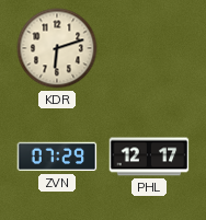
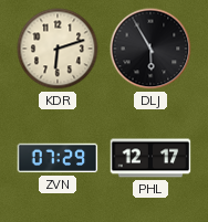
DLJ: none -> 5:55
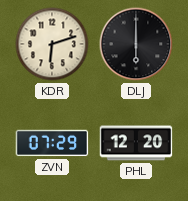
DLJ: 5:55 -> 6:00
PHL: 12:17 -> 12:20
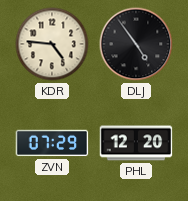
KDR: 6:12 -> 4:46
DLJ: 6:00 -> 4:54
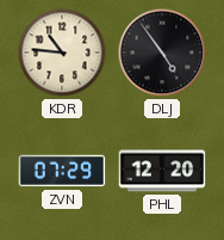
KDR: 4:46 -> 10:46
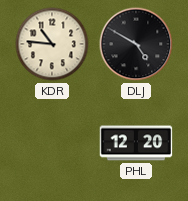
DLJ: 4:54 -> 4:50
ZVN: 07:29 -> none
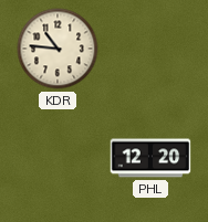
DLJ: 4:50 -> none
